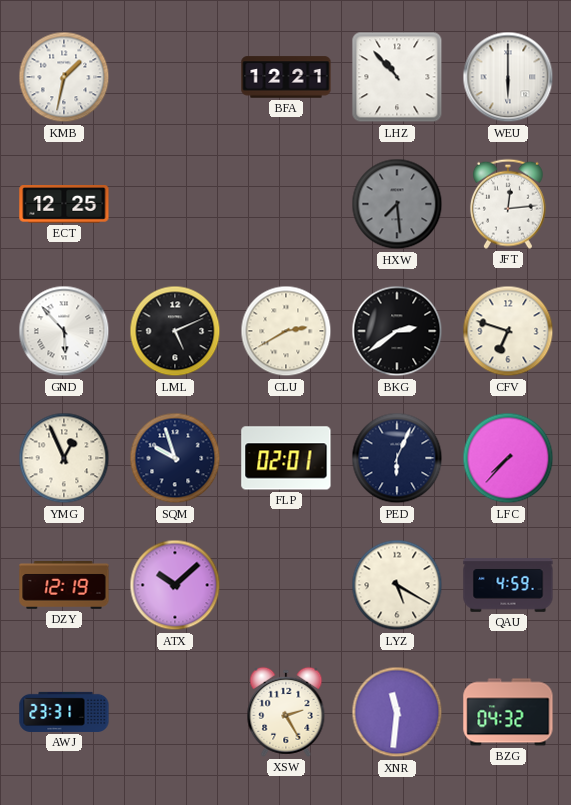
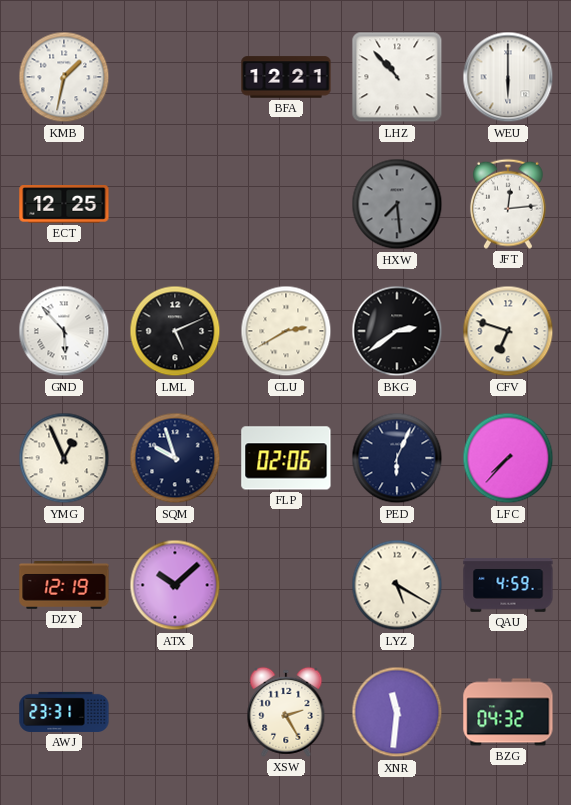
FLP: 02:01 -> 02:06
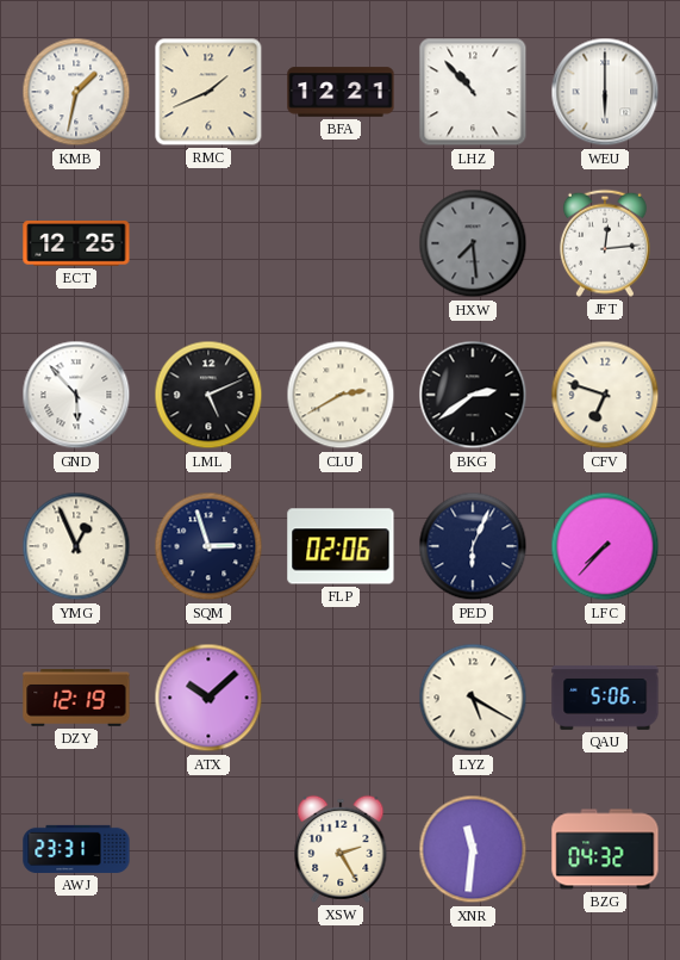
RMC: none -> 1:41
SQM: 9:57 -> 2:57
QAU: 4:59 -> 5:06
